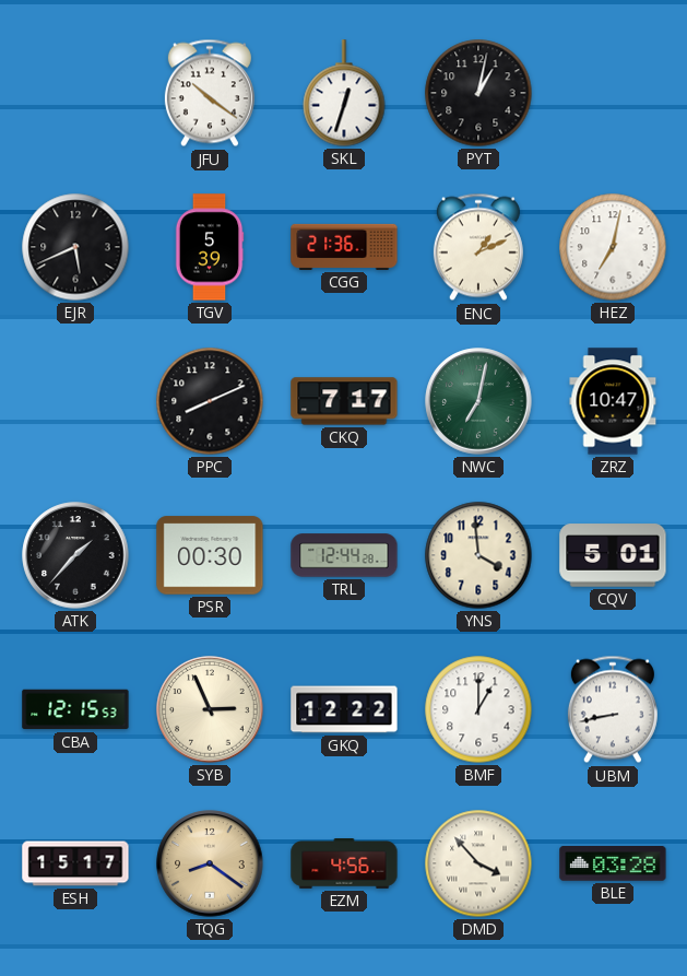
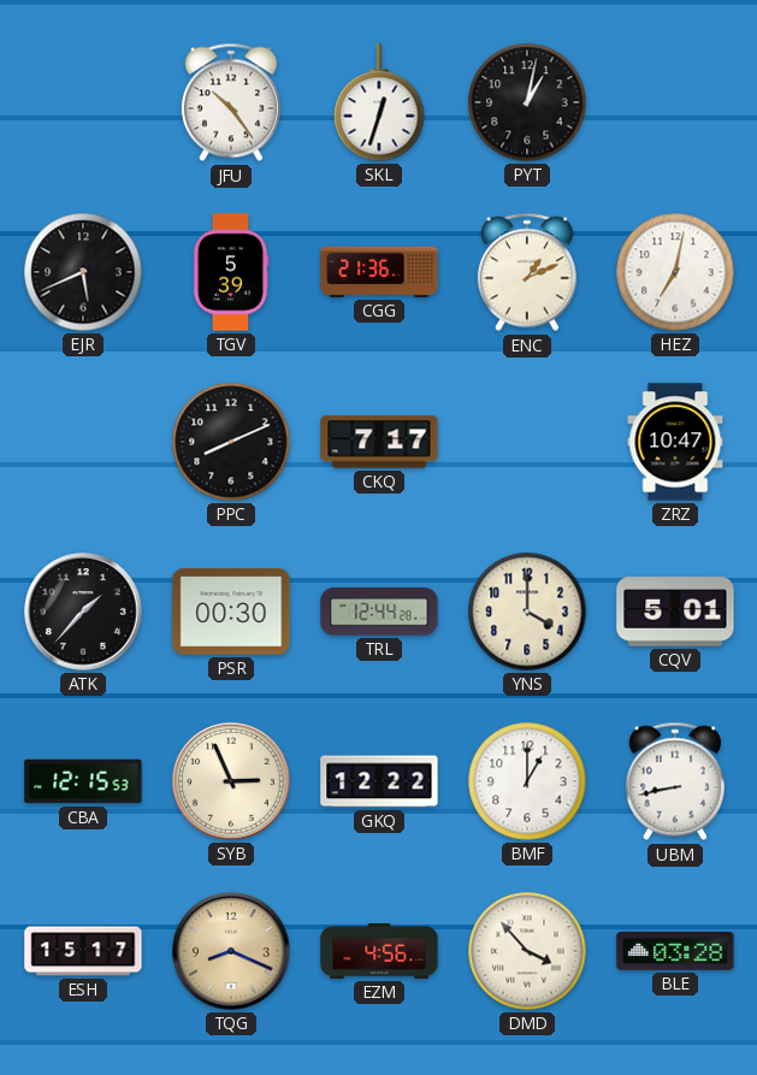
JFU: 10:21 -> 10:24
NWC: 7:02 -> none
YNS: 3:59 -> 4:00
TQG: 8:21 -> 8:19
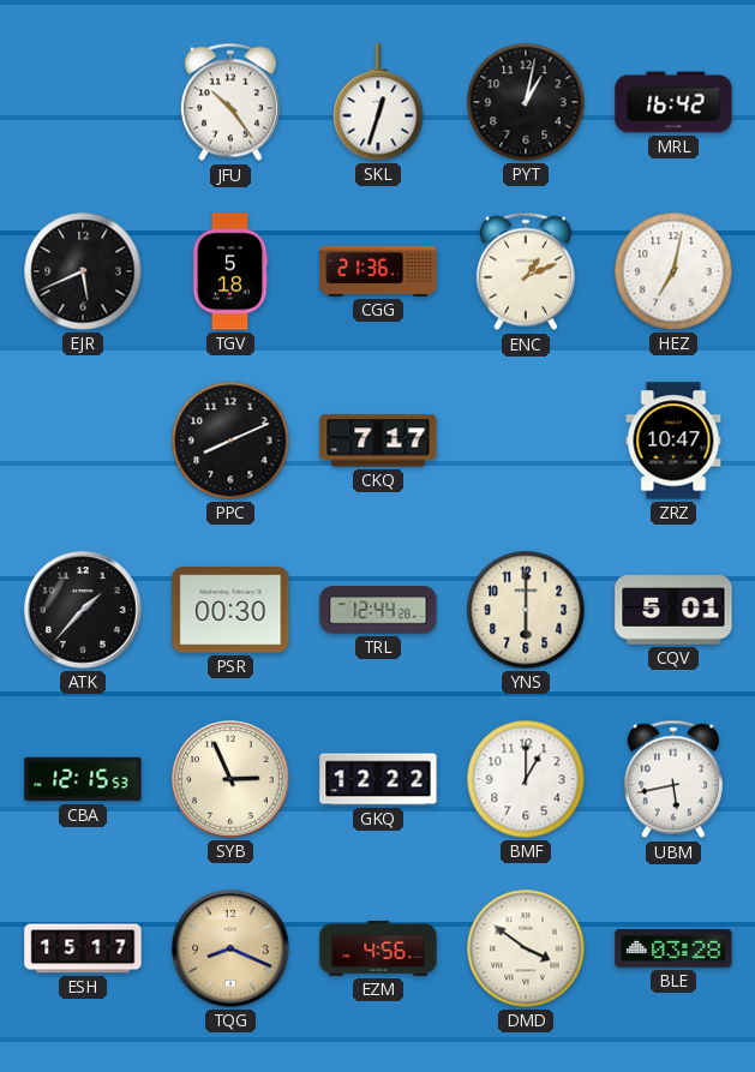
MRL: none -> 16:42
TGV: 5:39 -> 5:18
YNS: 4:00 -> 6:00
UBM: 8:43 -> 5:43
DMD: 3:53 -> 3:51
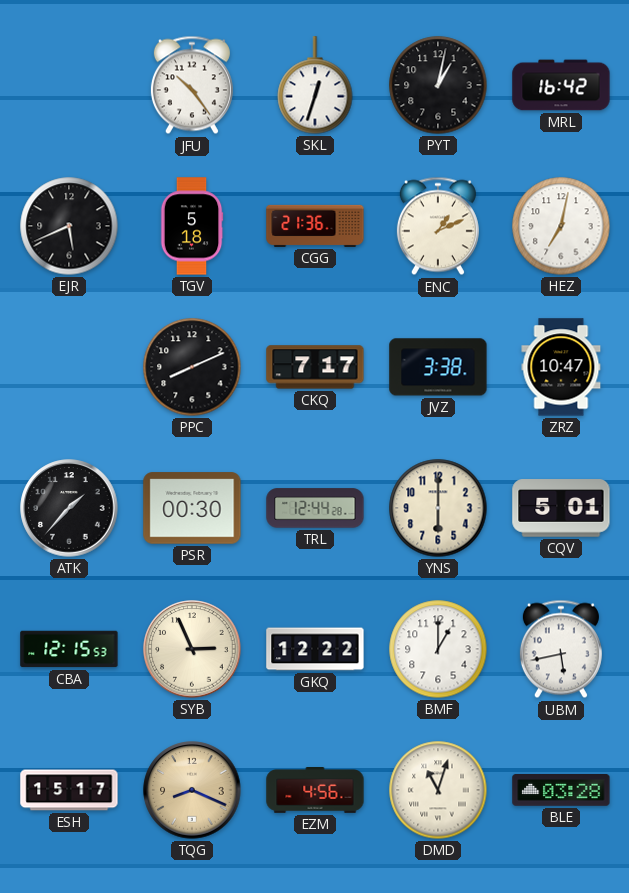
JVZ: none -> 3:38
DMD: 3:51 -> 11:03
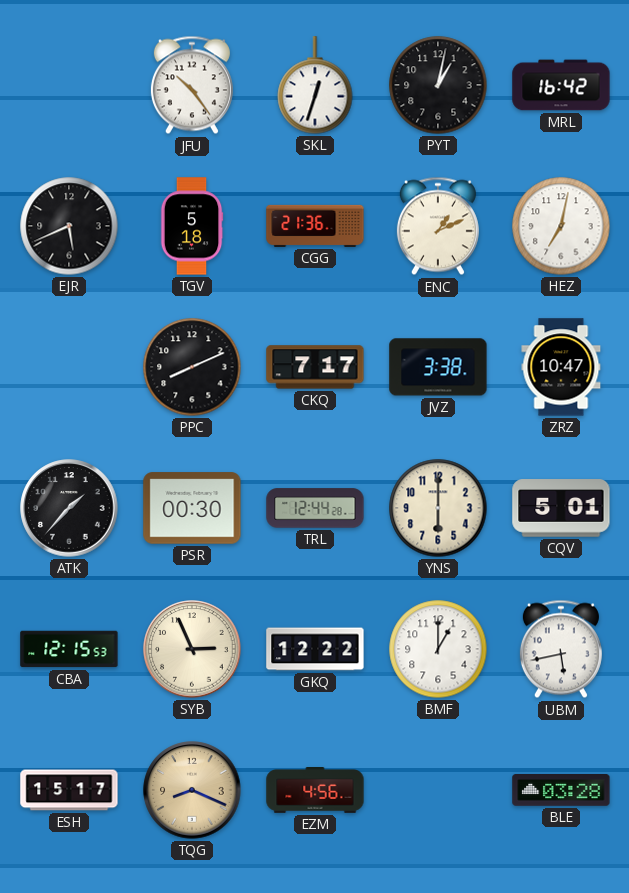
DMD: 11:03 -> none
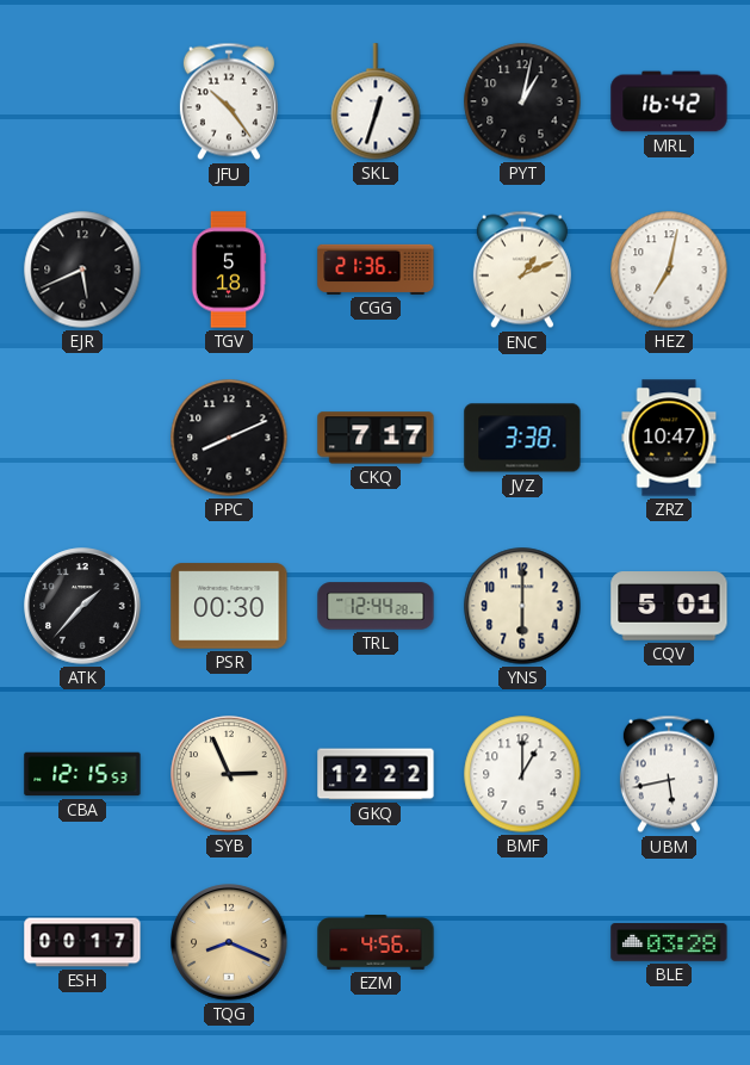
ESH: 15:17 -> 00:17
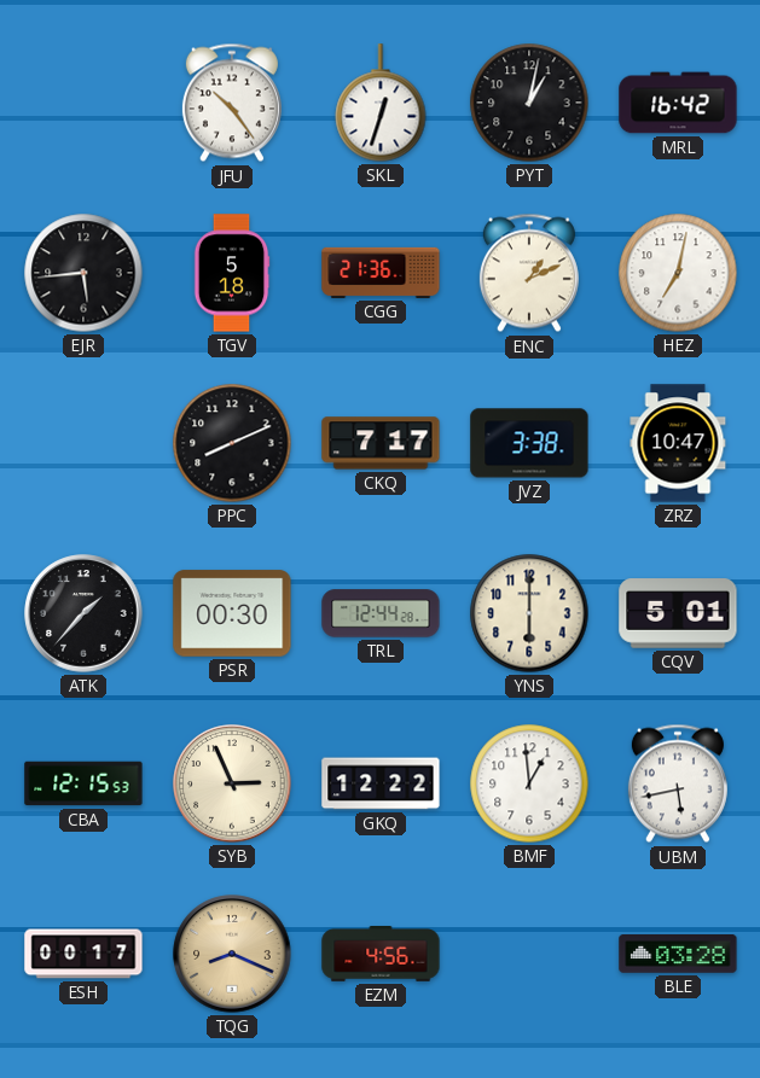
EJR: 5:41 -> 5:44
BMF: 1:00 -> 12:59
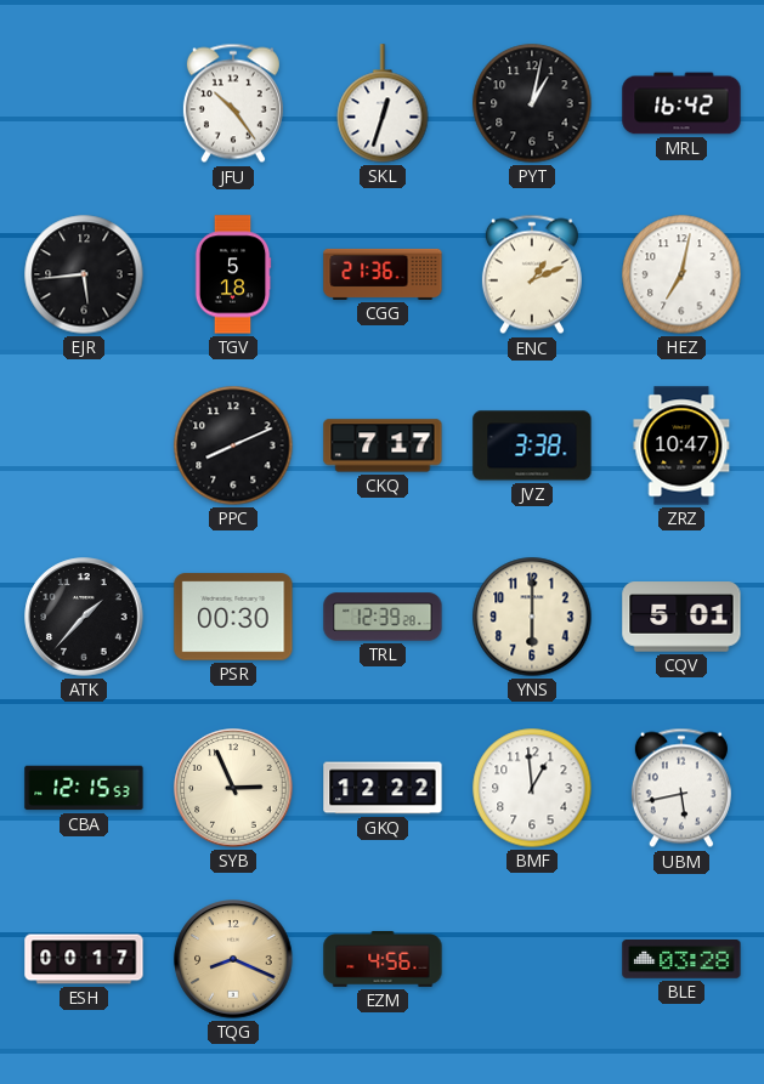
TRL: 12:44 -> 12:39
